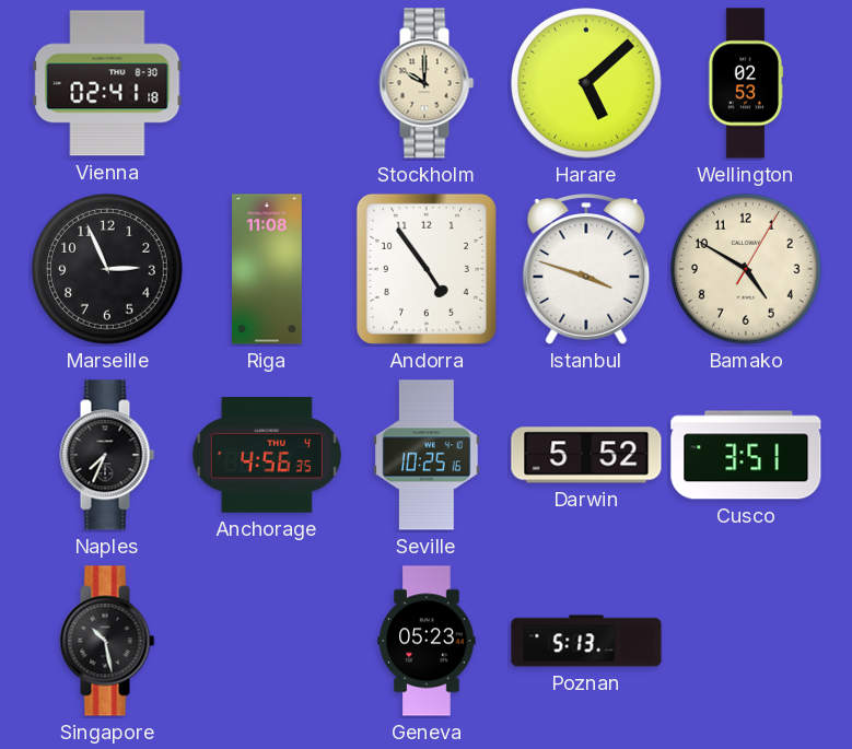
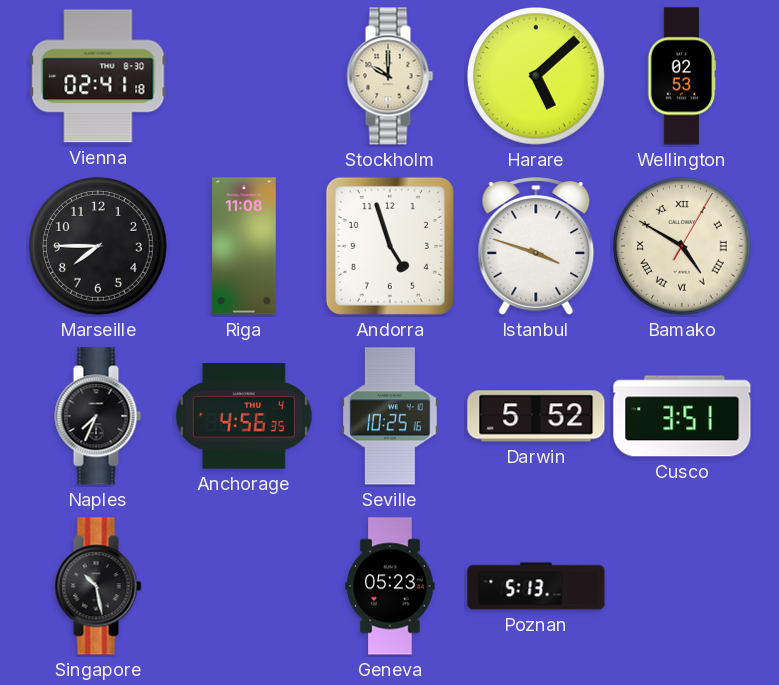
Marseille: 2:56 -> 7:45
Andorra: 4:54 -> 4:57
Bamako numerals: Arabic -> Roman
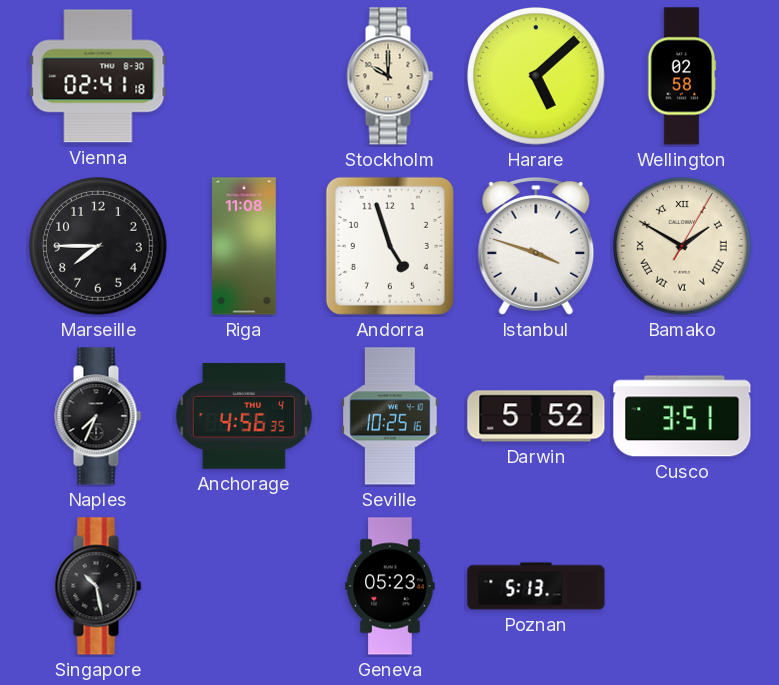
Wellington: 02:53 -> 02:58
Bamako: 4:50 -> 1:50
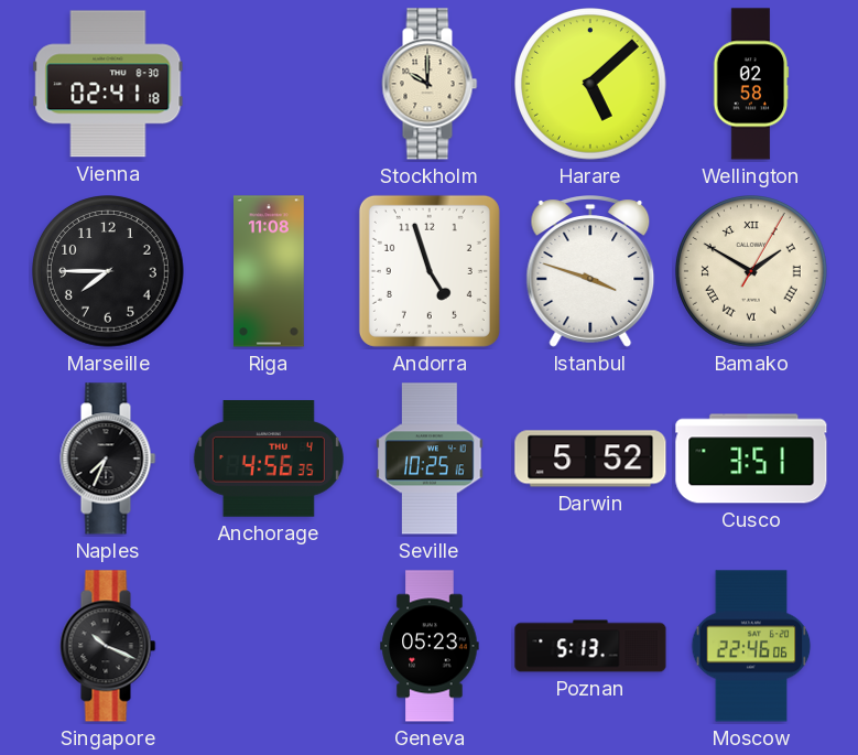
Singapore: 10:28 -> 10:19
Moscow: none -> 22:46
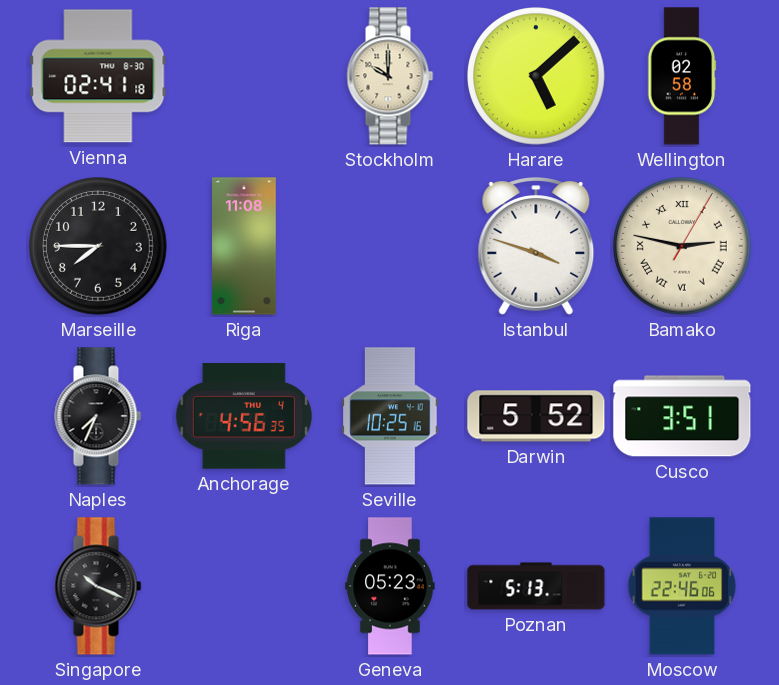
Andorra: 4:57 -> none
Bamako: 1:50 -> 2:47
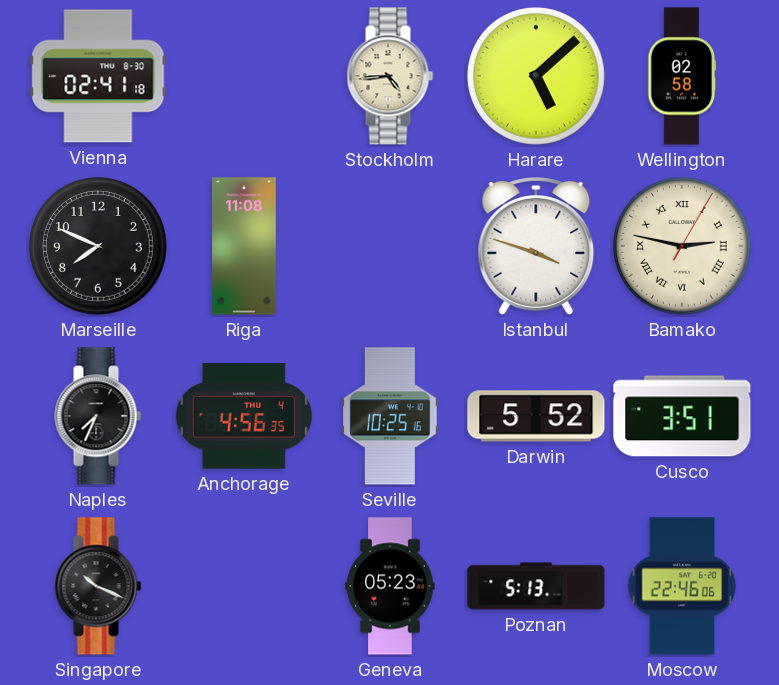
Stockholm: 10:00 -> 4:44
Marseille: 7:45 -> 7:49
